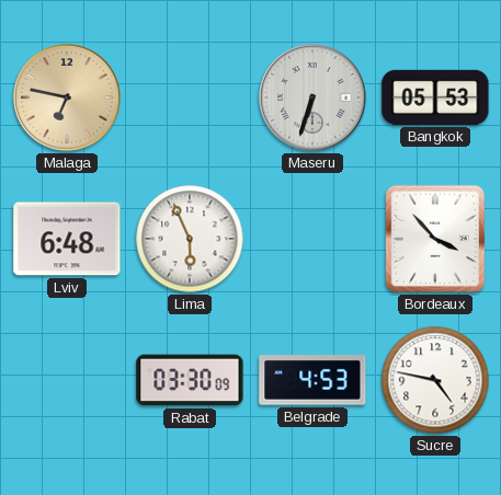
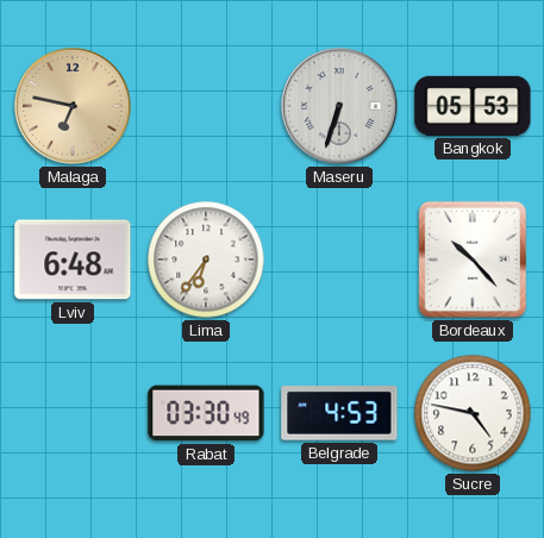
Lima: 5:56 -> 6:36
Bordeaux: 3:53 -> 10:23
Rabat: 03:30:09 -> 03:30:49
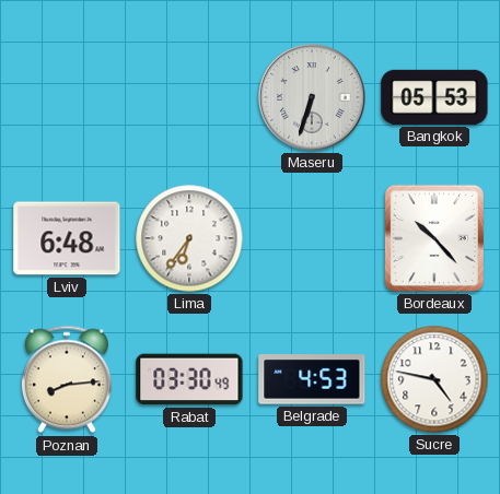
Malaga: 6:47 -> none
Poznan: none -> 8:14
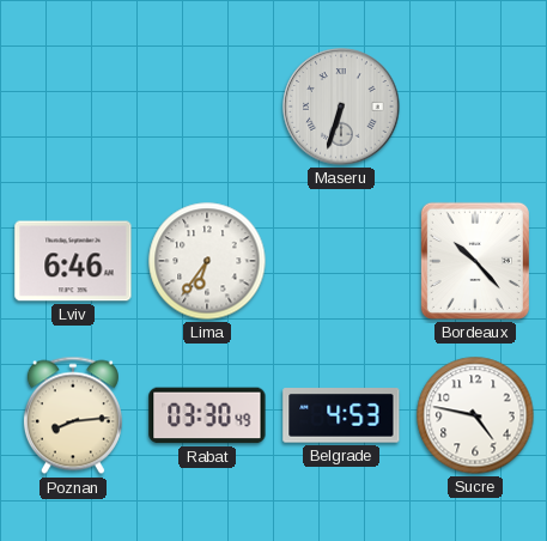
Bangkok: 05:53 -> none
Lviv: 6:48 -> 6:46
